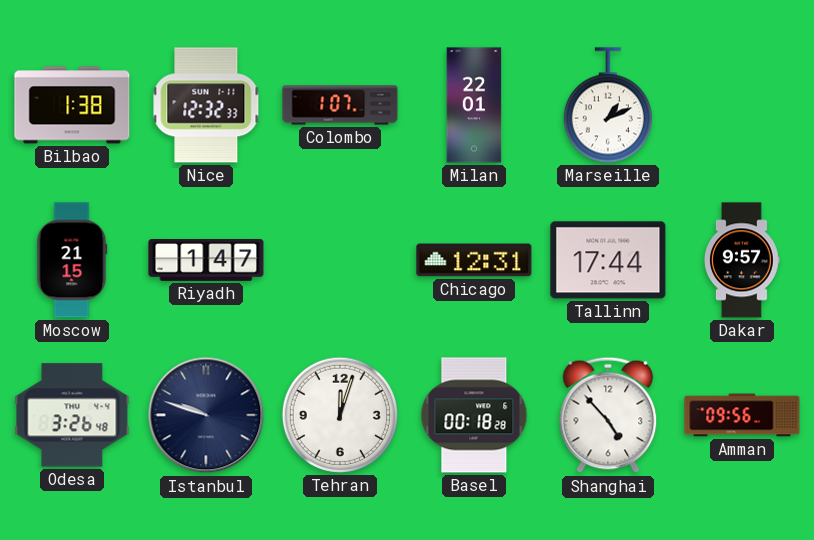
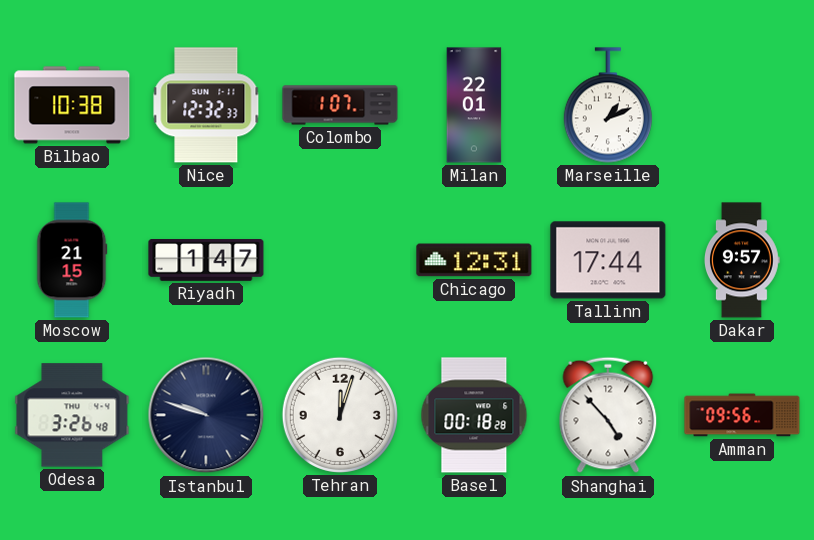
Bilbao: 1:38 -> 10:38
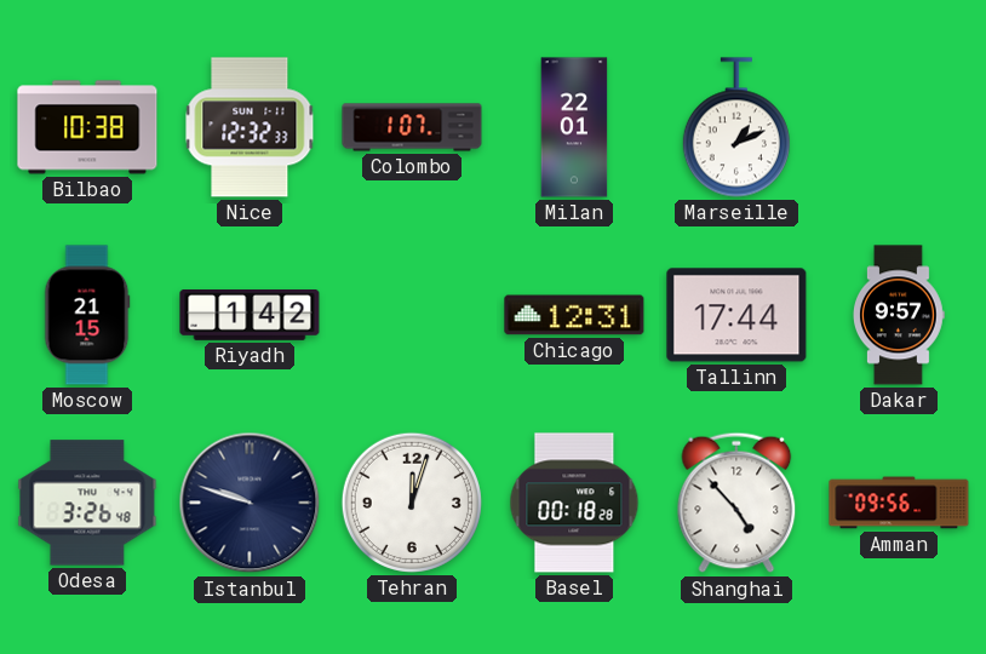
Riyadh: 1:47 -> 1:42
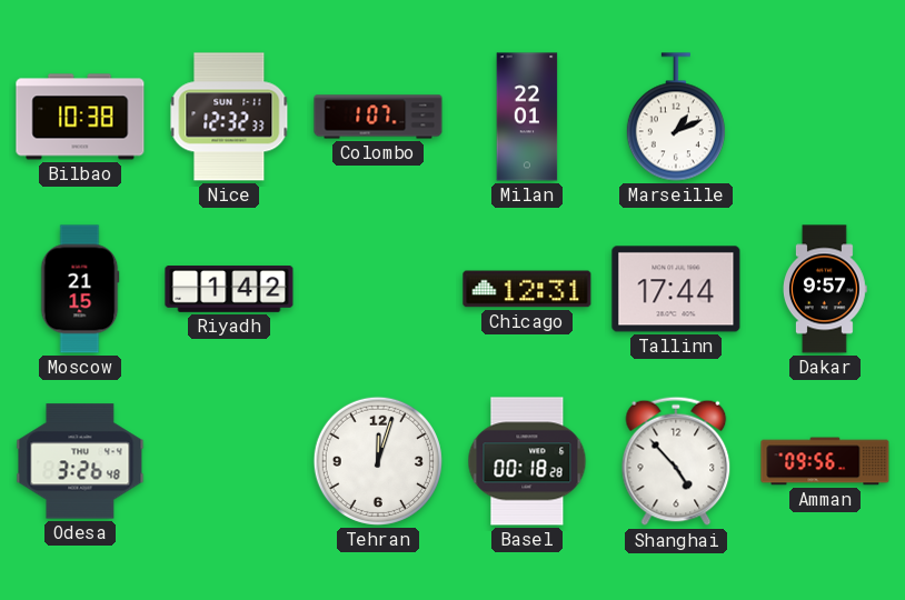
Istanbul: 9:48 -> none
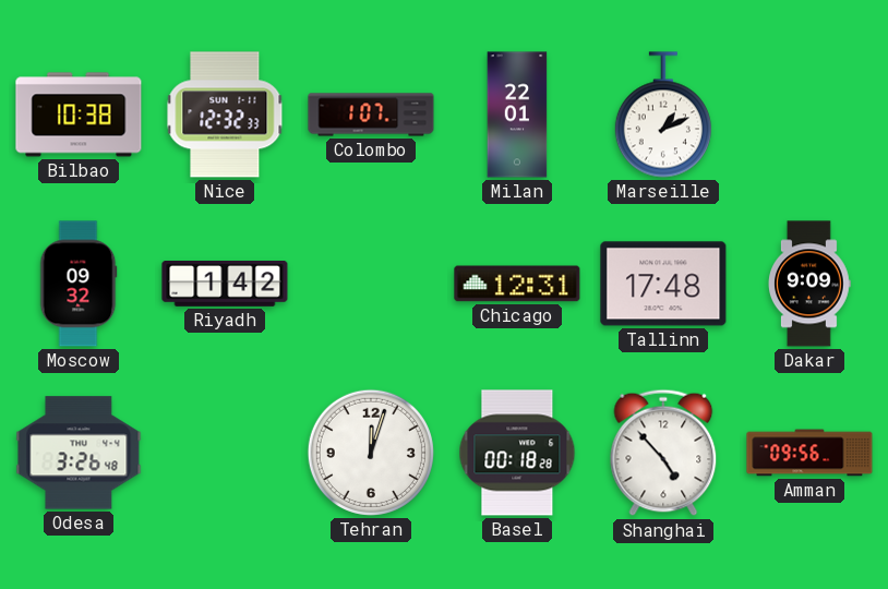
Moscow: 21:15 -> 09:32
Tallinn: 17:44 -> 17:48
Dakar: 9:57 -> 9:09
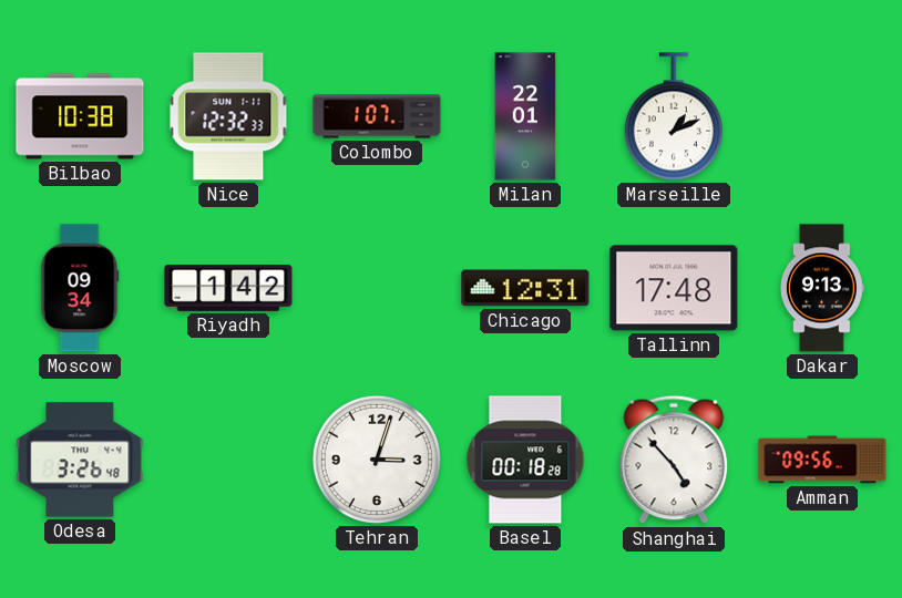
Moscow: 09:32 -> 09:34
Dakar: 9:09 -> 9:13
Tehran: 12:03 -> 3:03
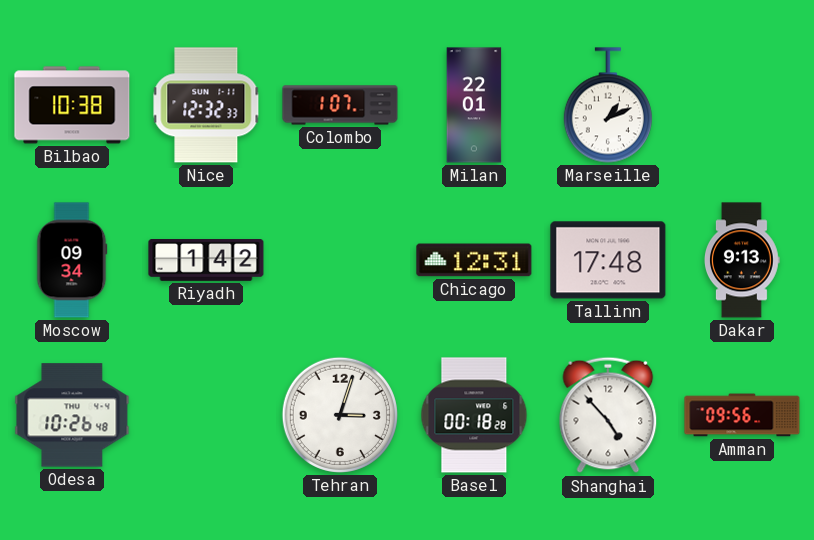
Odesa: 3:26 -> 10:26
